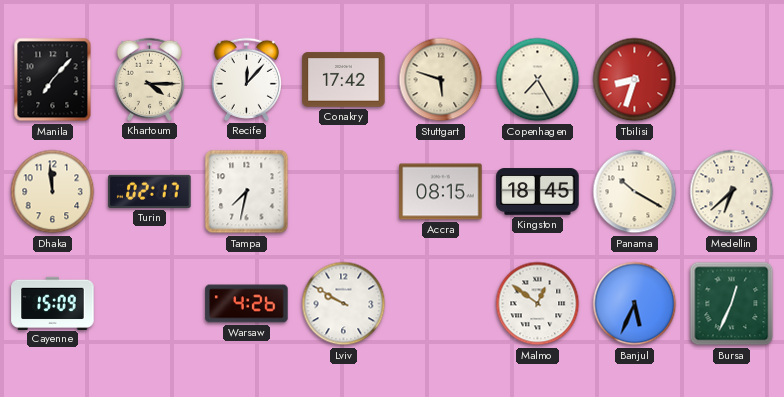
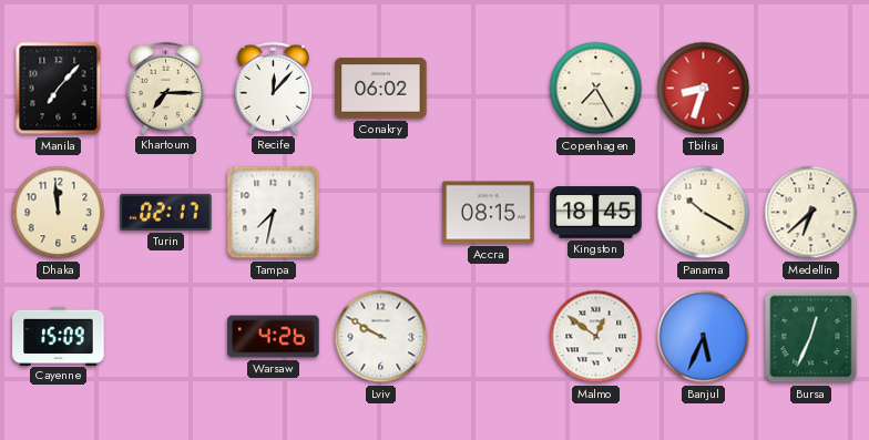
Khartoum: 4:15 -> 7:15
Conakry: 17:42 -> 06:02
Stuttgart: 5:48 -> none
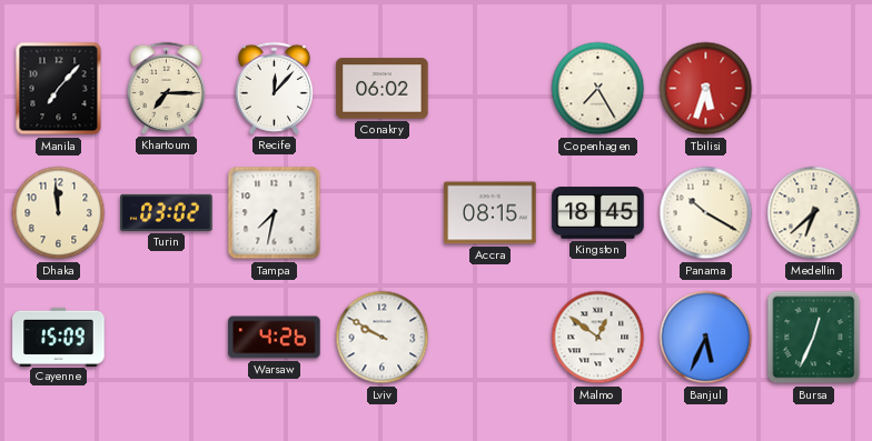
Tbilisi: 8:33 -> 5:33
Turin: 02:17 -> 03:02
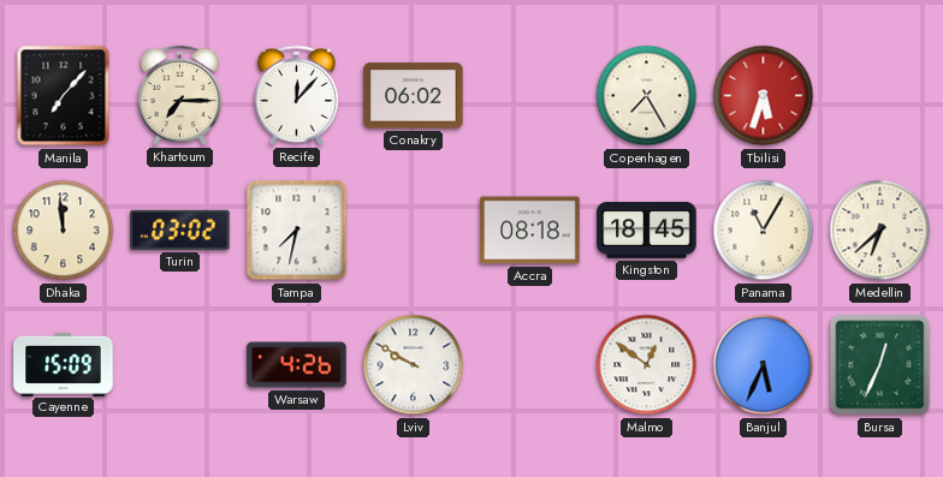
Accra: 08:15 -> 08:18
Panama: 10:20 -> 11:05
